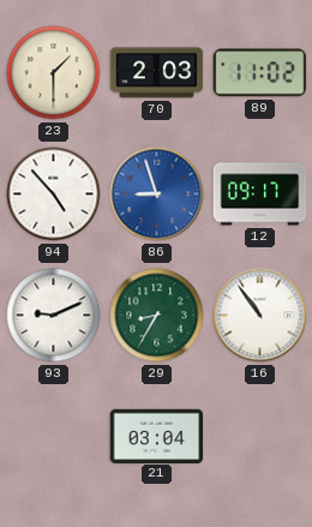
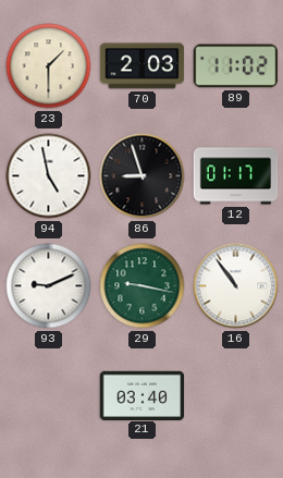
94: 4:53 -> 4:58
86 dial: blue -> black
12: 09:17 -> 01:17
29: 8:35 -> 9:17
21: 03:04 -> 03:40
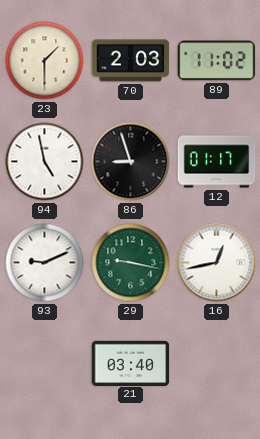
16: 10:54 -> 12:43
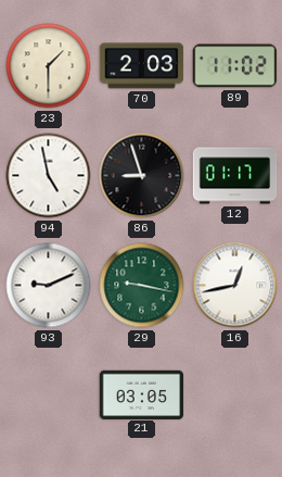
21: 03:40 -> 03:05
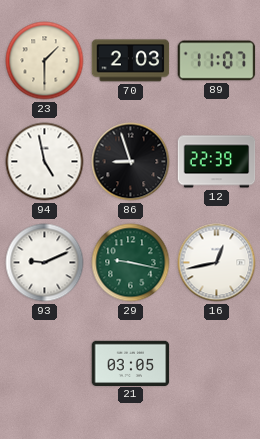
89: 11:02 -> 11:07
12: 01:17 -> 22:39
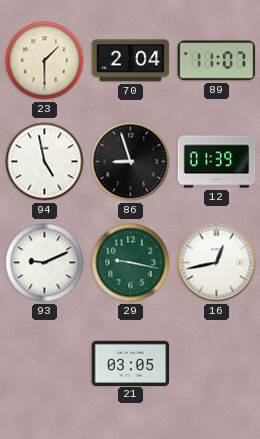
70: 2:03 -> 2:04
12: 22:39 -> 01:39
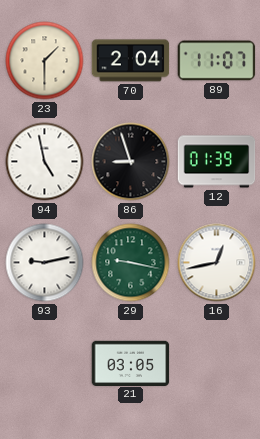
93: 9:11 -> 9:13
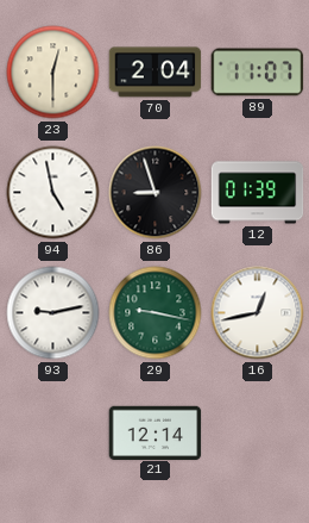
23: 1:30 -> 12:30
21: 03:05 -> 12:14
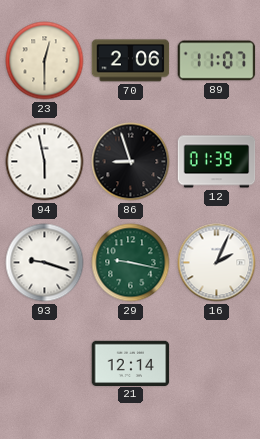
70: 2:04 -> 2:06
94: 4:58 -> 5:58
93: 9:13 -> 9:18
16: 12:43 -> 2:04
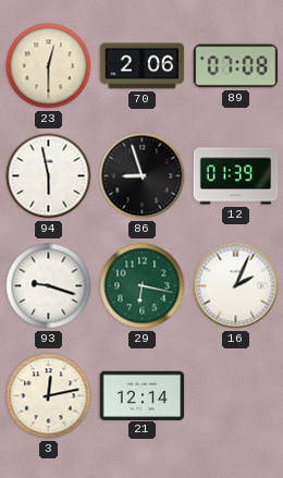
89: 11:07 -> 07:08
29: 9:17 -> 6:17
3: none -> 12:13
